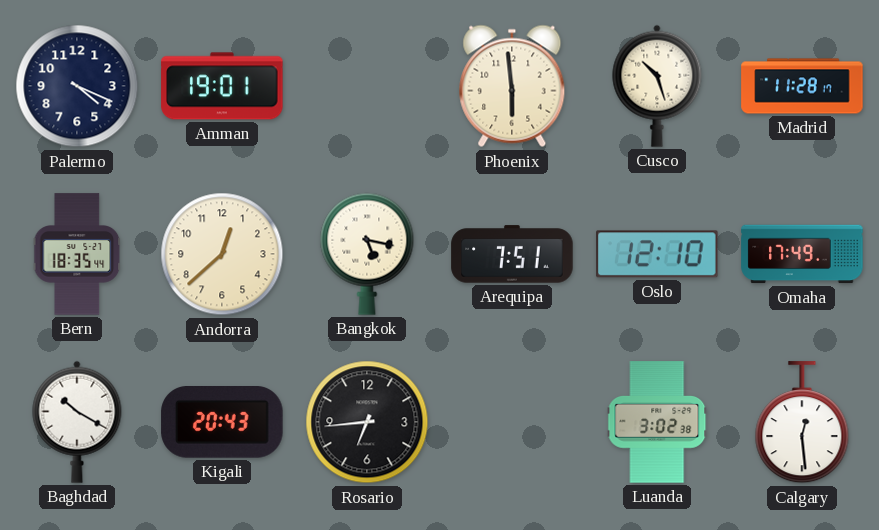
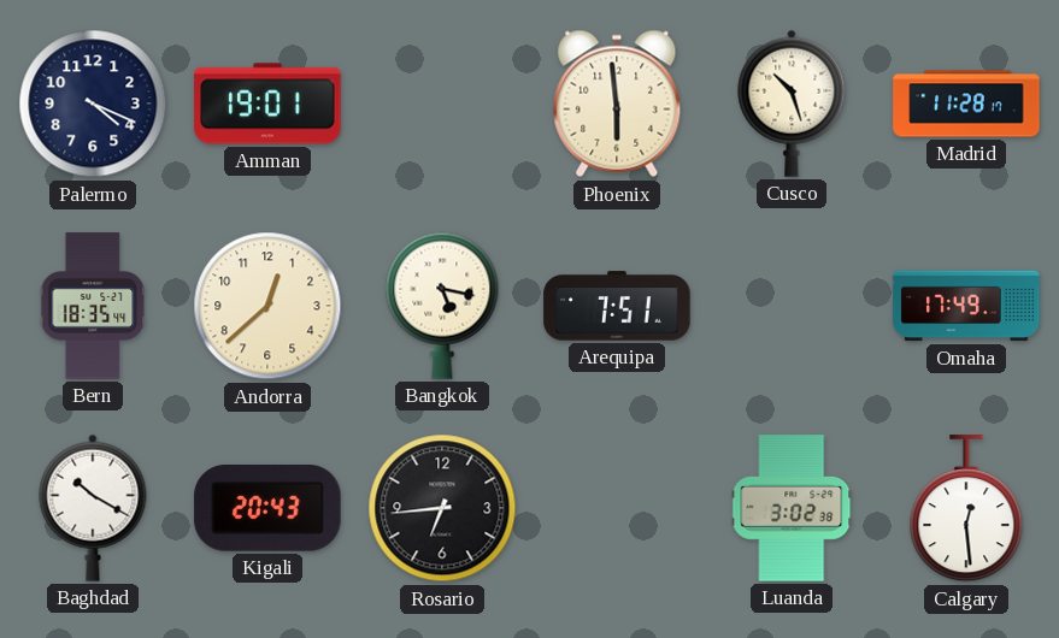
Oslo: 12:10 -> none
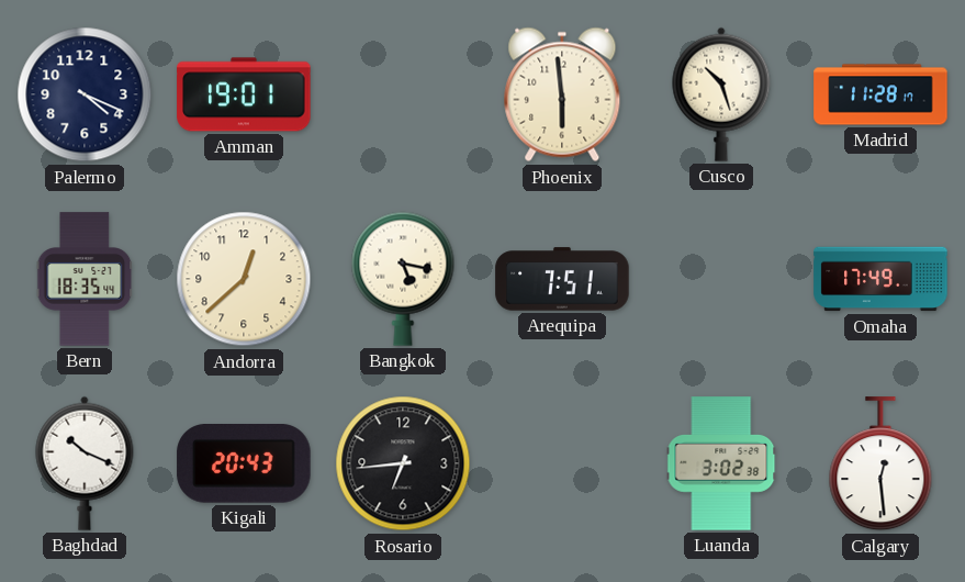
Baghdad: 10:20 -> 10:19
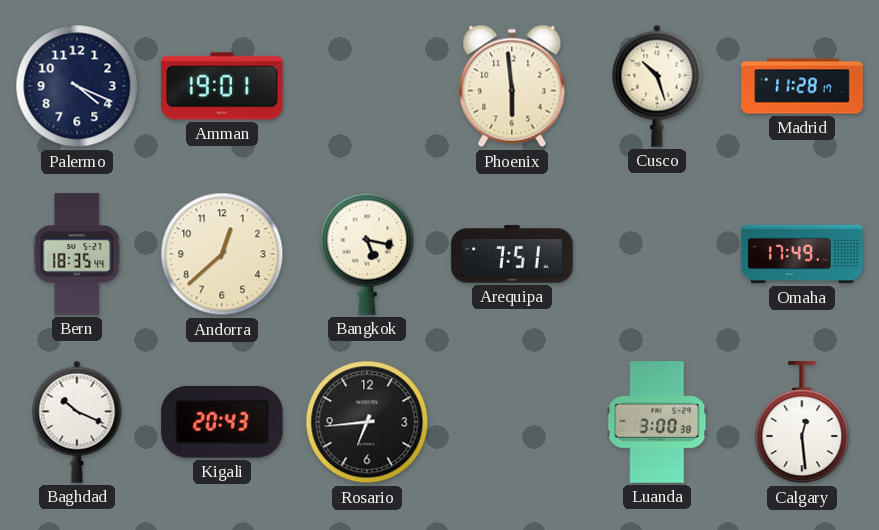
Luanda: 3:02 -> 3:00
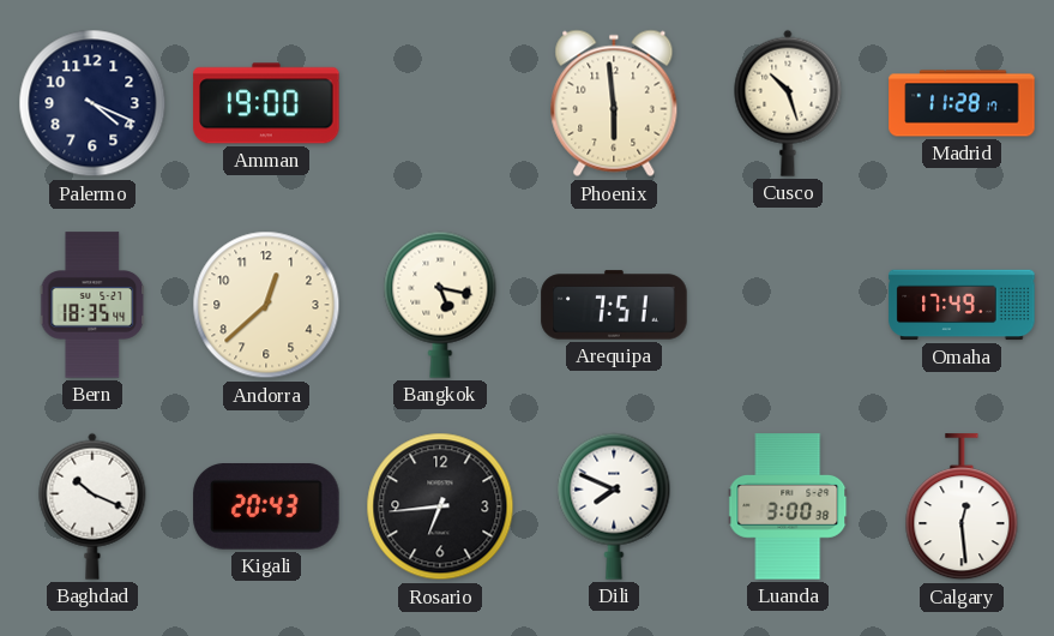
Amman: 19:01 -> 19:00
Dili: none -> 7:49
